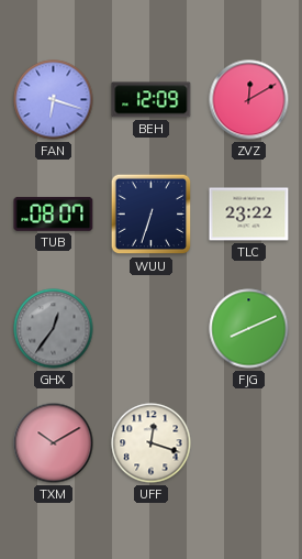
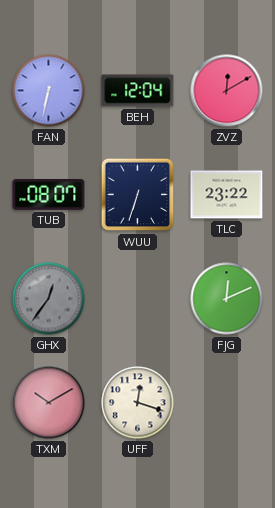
FAN: 6:18 -> 6:32
BEH: 12:09 -> 12:04
FJG: 8:11 -> 12:11
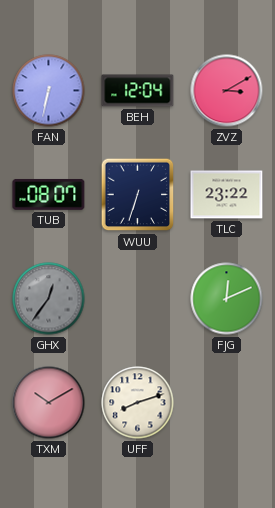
ZVZ: 12:10 -> 3:10
UFF: 12:18 -> 8:12
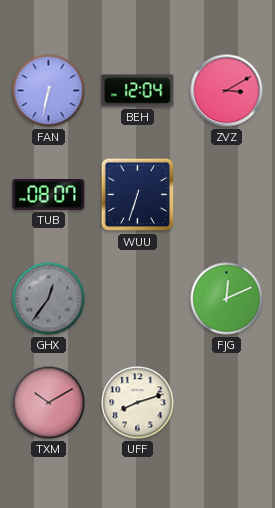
TLC: 23:22 -> none
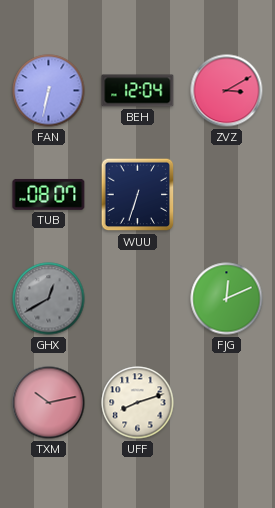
GHX: 12:36 -> 12:40
TXM: 10:10 -> 10:13
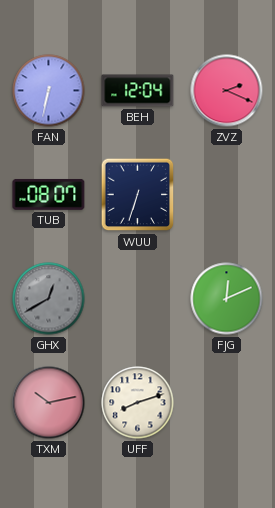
ZVZ: 3:10 -> 2:19
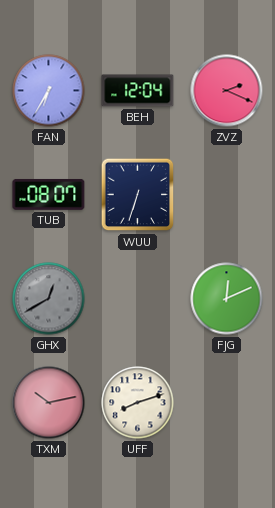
FAN: 6:32 -> 6:35
